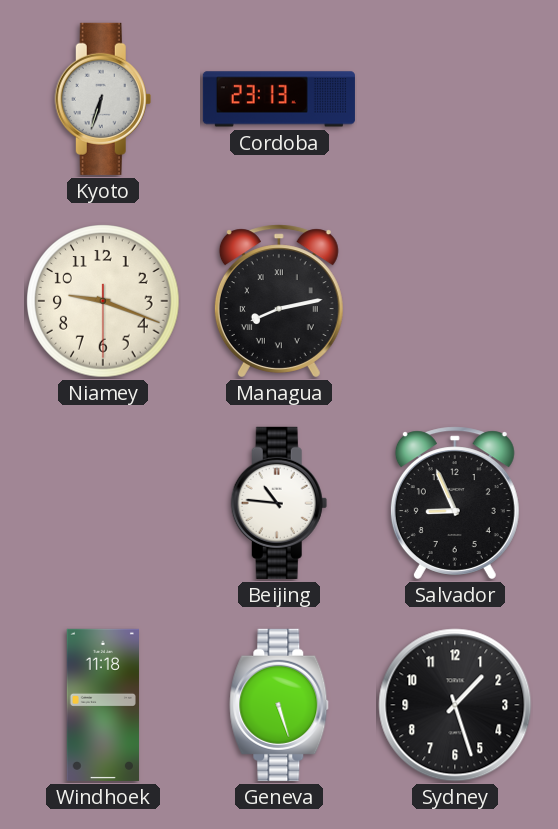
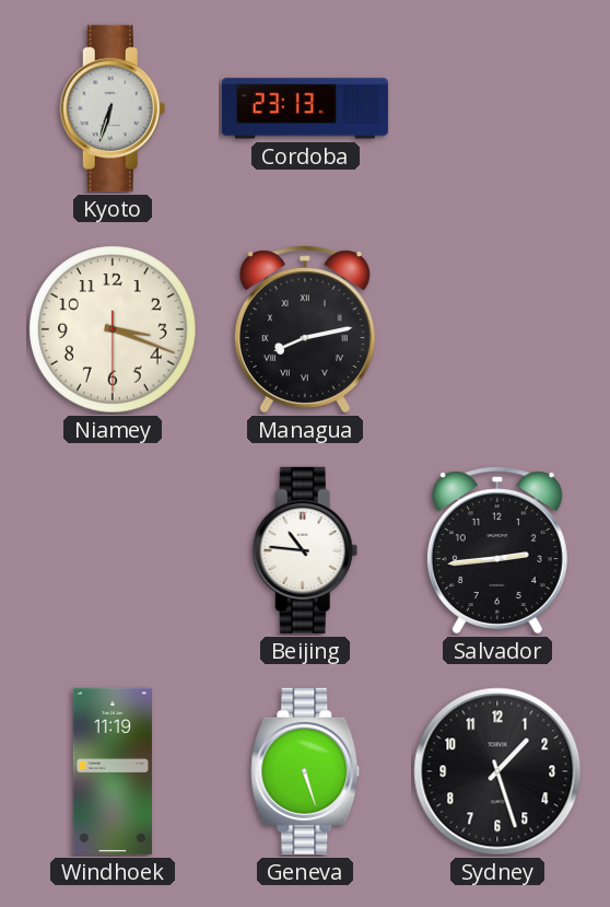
Niamey: 9:18 -> 3:18
Salvador: 8:56 -> 2:44
Windhoek: 11:18 -> 11:19
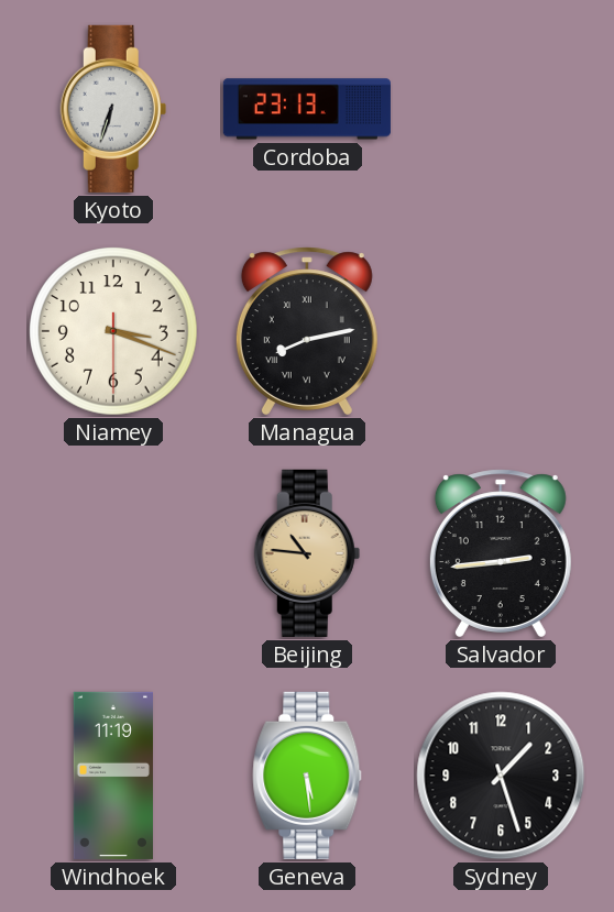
Beijing dial: white -> champagne
Geneva: 5:27 -> 5:29
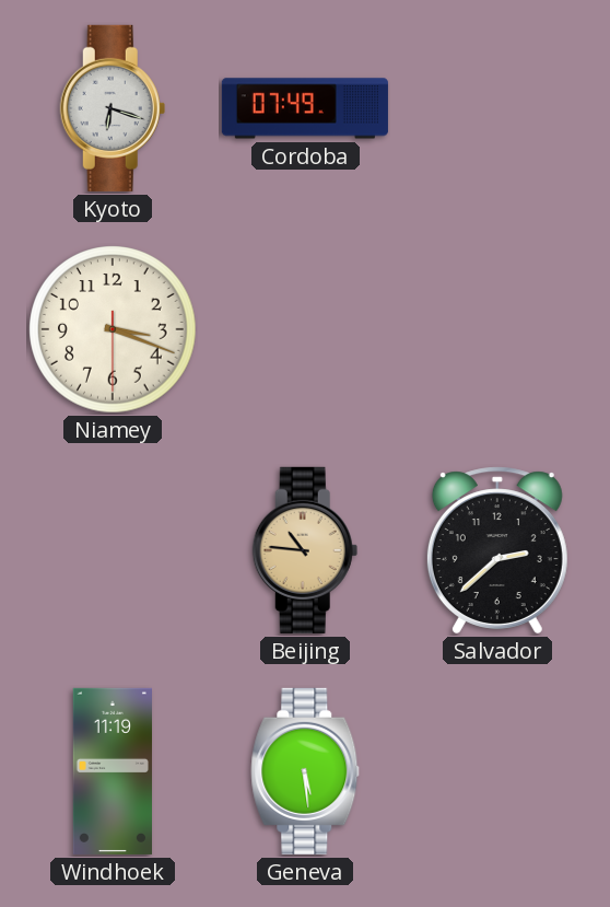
Kyoto: 6:33 -> 6:18
Cordoba: 23:13 -> 07:49
Managua: 8:13 -> none
Salvador: 2:44 -> 2:38
Sydney: 1:27 -> none
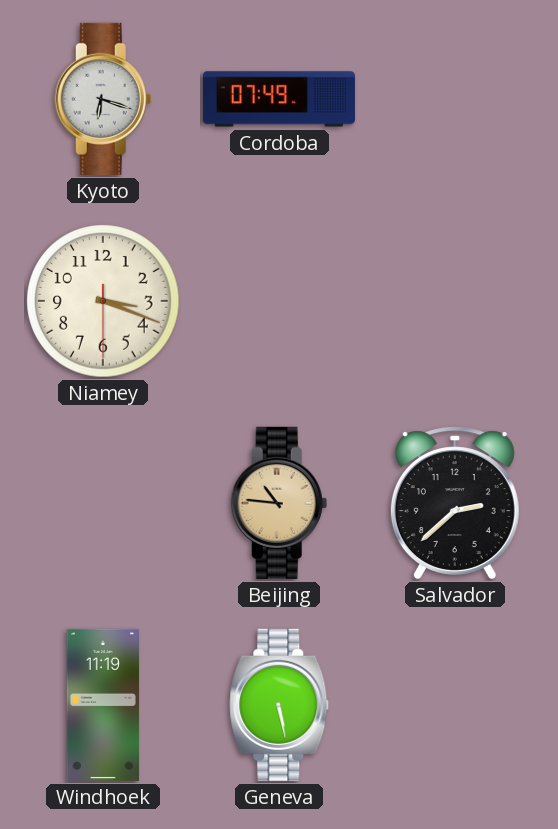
Geneva: 5:29 -> 5:28
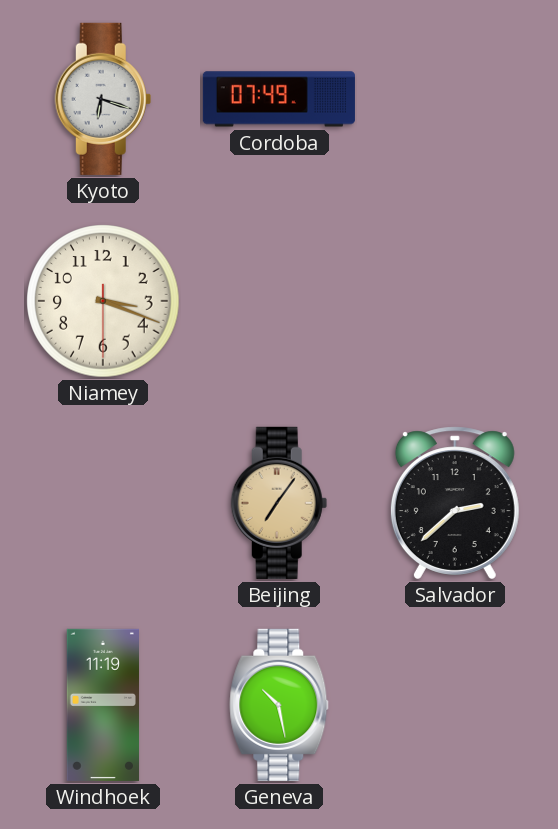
Beijing: 10:46 -> 7:06
Geneva: 5:28 -> 10:28
